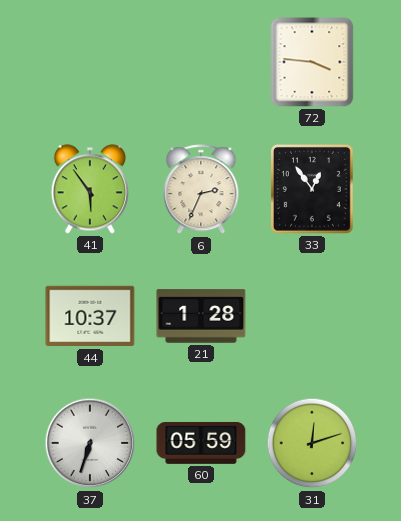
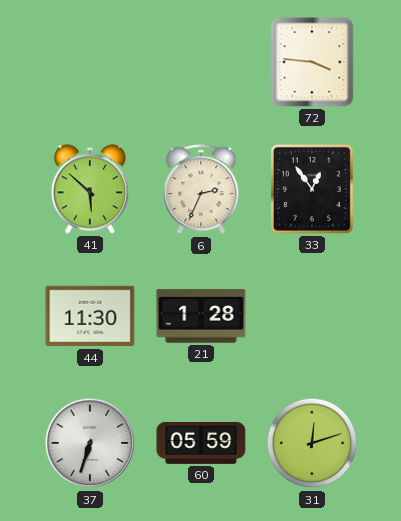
41: 5:54 -> 5:52
44: 10:37 -> 11:30
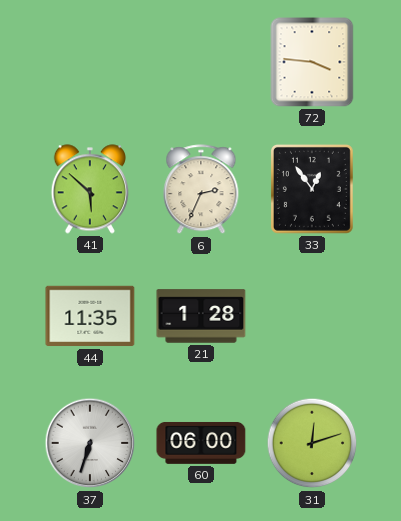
44: 11:30 -> 11:35
60: 05:59 -> 06:00
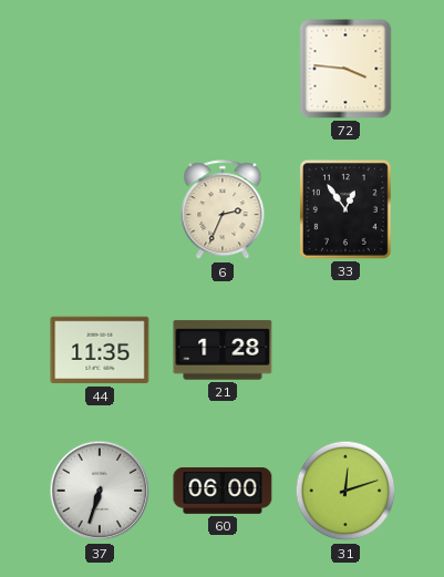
41: 5:52 -> none
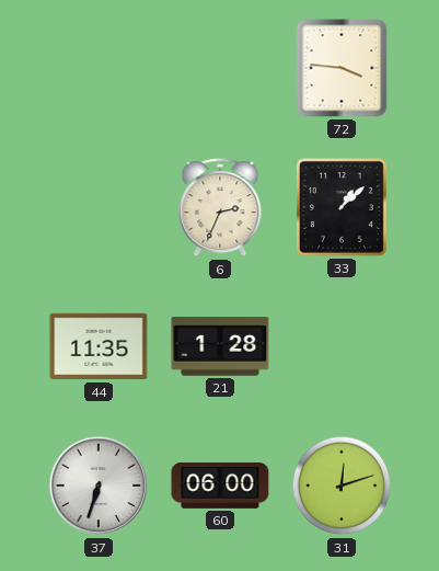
33: 12:54 -> 1:08
